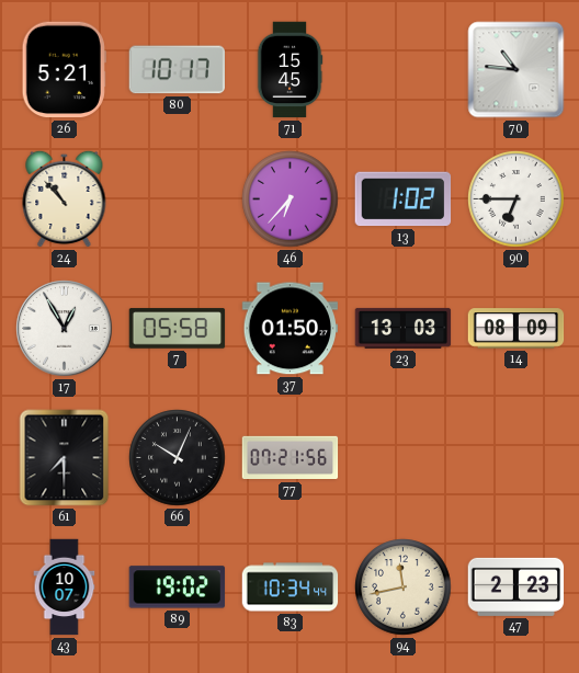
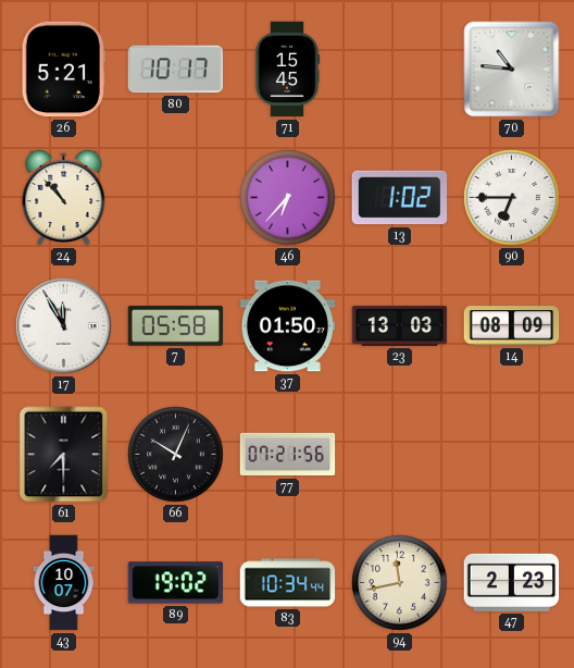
17: 12:55 -> 11:55
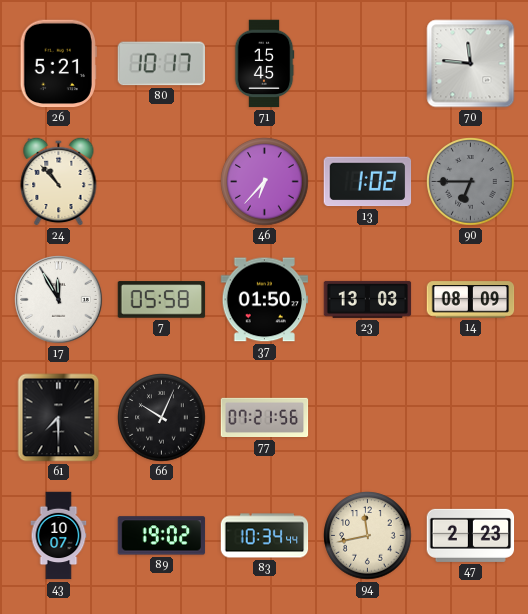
70: 10:46 -> 11:46
90 dial: white -> grey
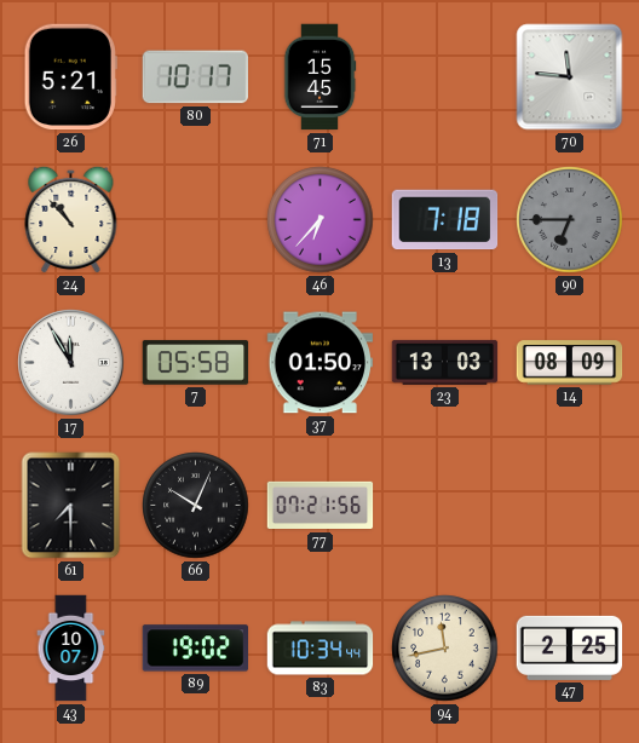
13: 1:02 -> 7:18
47: 2:23 -> 2:25
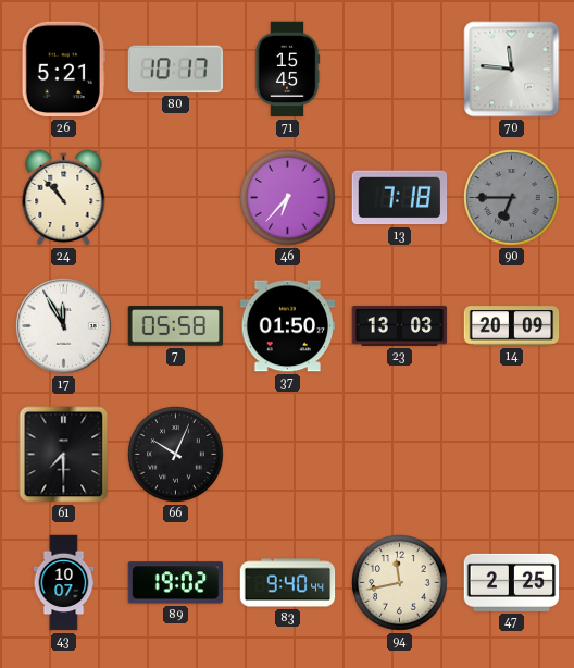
14: 08:09 -> 20:09
77: 07:21 -> none
83: 10:34 -> 9:40
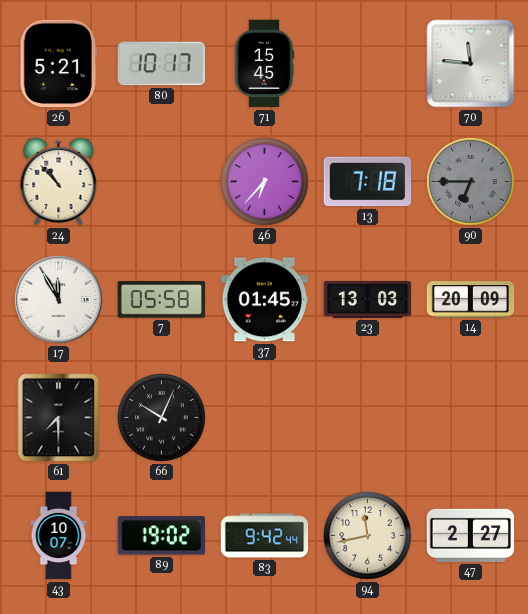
37: 01:50 -> 01:45
83: 9:40 -> 9:42
47: 2:25 -> 2:27
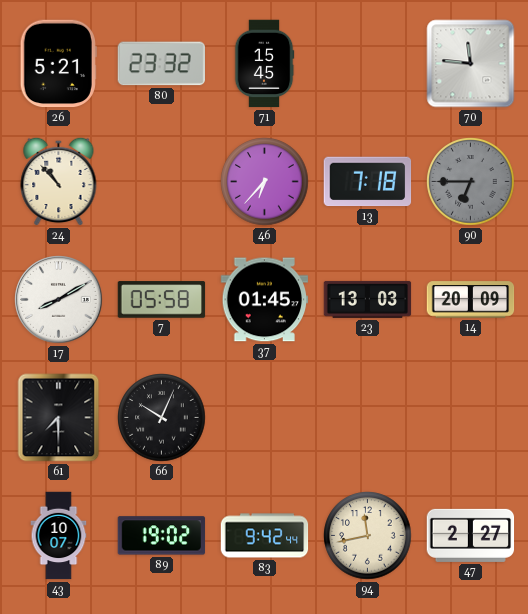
80: 10:17 -> 23:32
17: 11:55 -> 8:10
